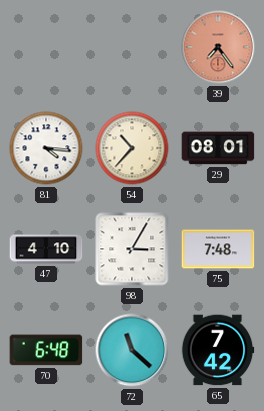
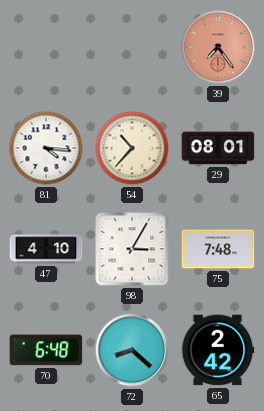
72: 11:22 -> 8:22
65: 7:42 -> 2:42
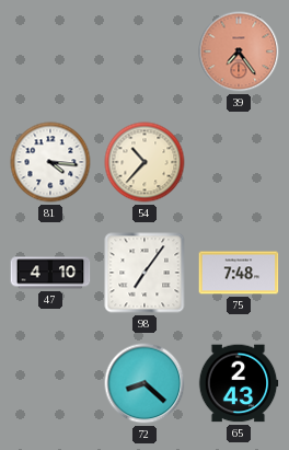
29: 08:01 -> none
98: 3:05 -> 7:06
70: 6:48 -> none
65: 2:42 -> 2:43
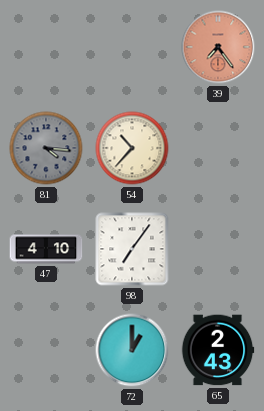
81 dial: white -> grey
75: 7:48 -> none
72: 8:22 -> 1:00
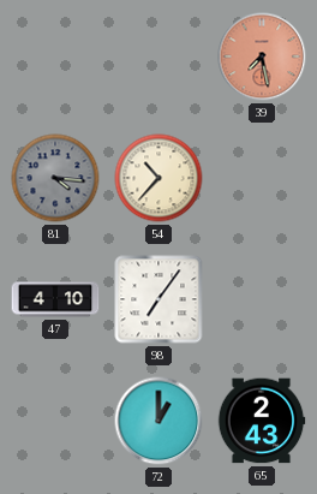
39: 7:24 -> 7:28
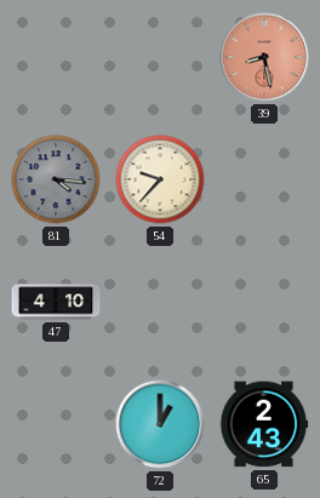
39: 7:28 -> 8:28
54: 10:37 -> 9:37
98: 7:06 -> none
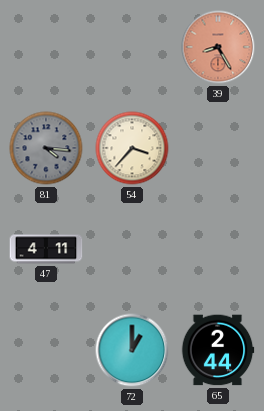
39: 8:28 -> 8:25
54: 9:37 -> 3:37
47: 4:10 -> 4:11
65: 2:43 -> 2:44
